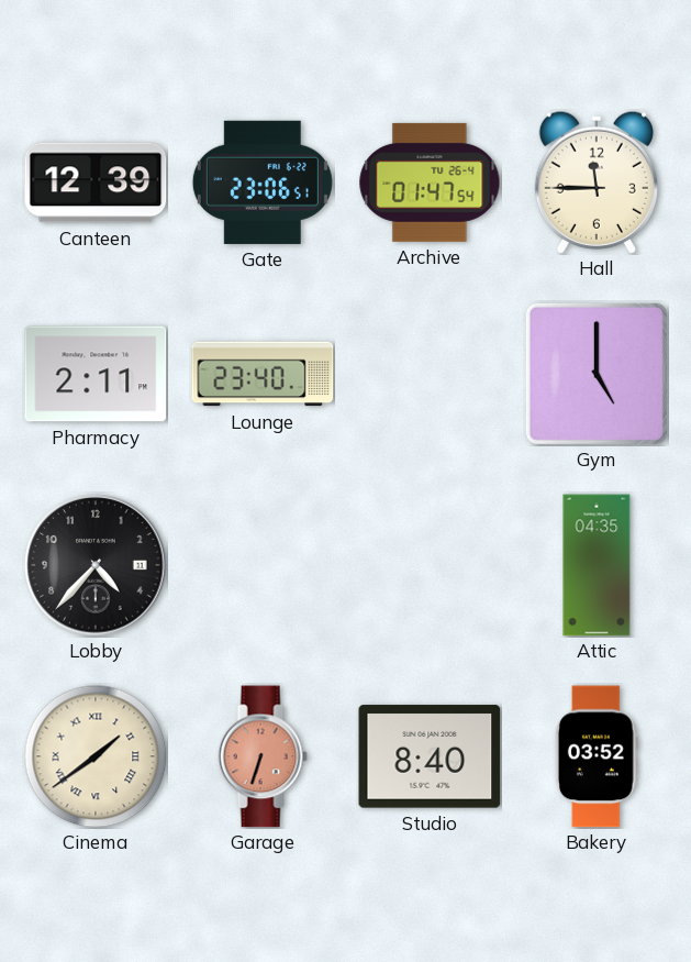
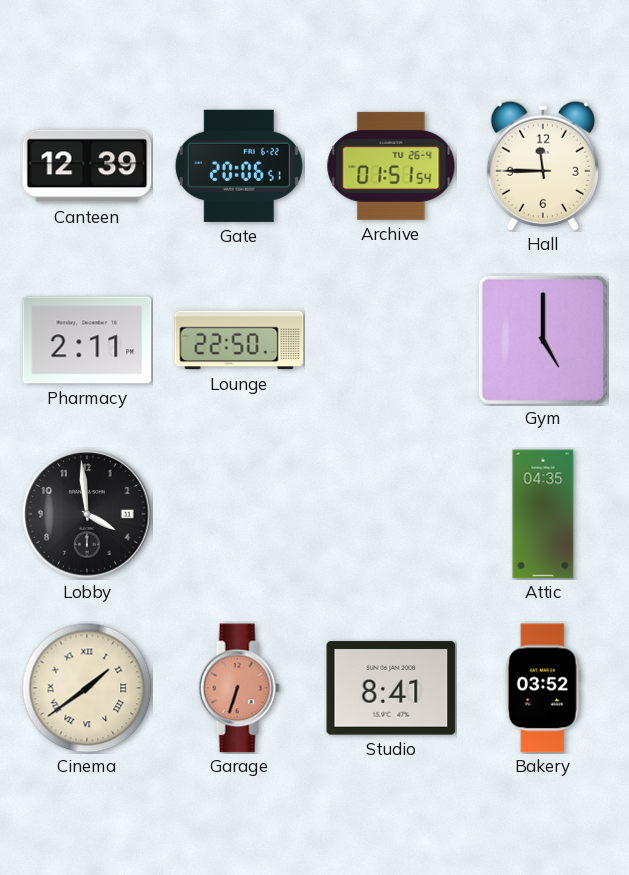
Gate: 23:06 -> 20:06
Archive: 01:47 -> 01:51
Lounge: 23:40 -> 22:50
Lobby: 4:37 -> 3:59
Studio: 8:40 -> 8:41
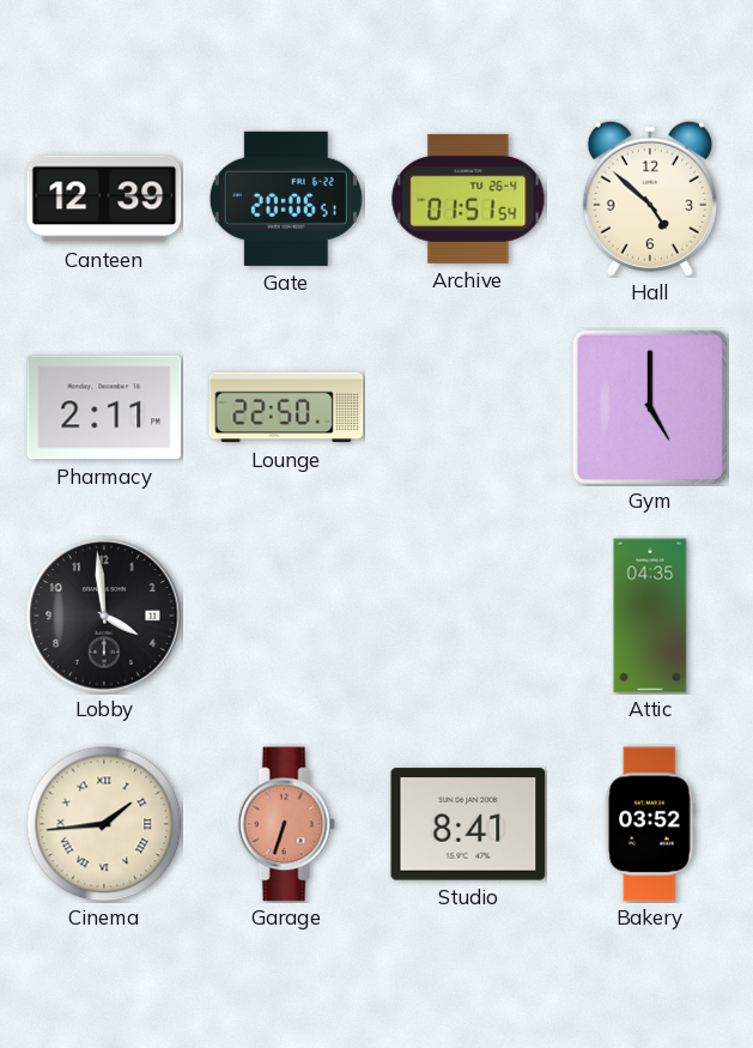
Hall: 11:45 -> 4:52
Cinema: 1:39 -> 1:44
